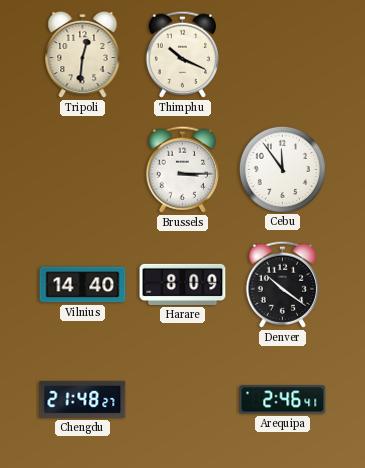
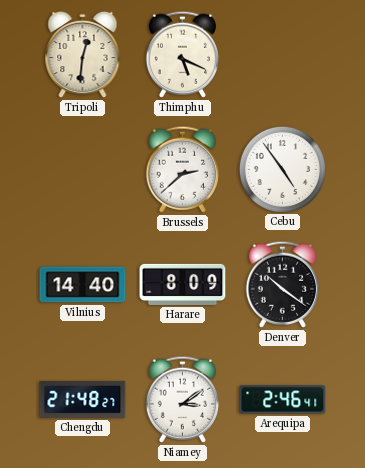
Thimphu: 10:19 -> 5:19
Brussels: 3:15 -> 2:38
Cebu: 11:54 -> 4:54
Niamey: none -> 3:09
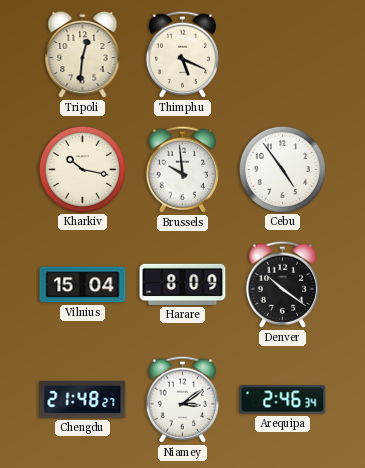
Kharkiv: none -> 10:17
Brussels: 2:38 -> 9:59
Vilnius: 14:40 -> 15:04
Arequipa: 2:46:41 -> 2:46:34
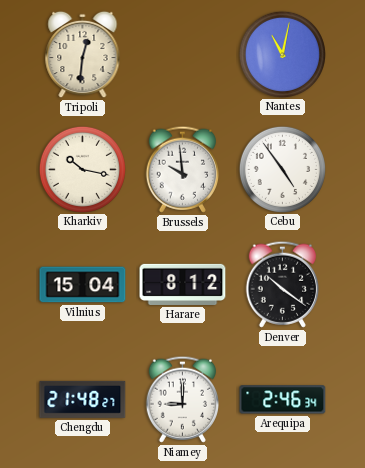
Thimphu: 5:19 -> none
Nantes: none -> 11:02
Harare: 8:09 -> 8:12
Niamey: 3:09 -> 9:00
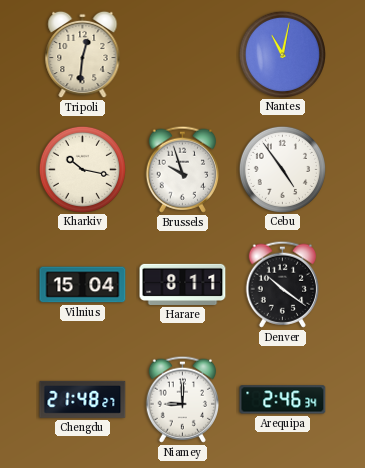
Brussels: 9:59 -> 9:57
Harare: 8:12 -> 8:11
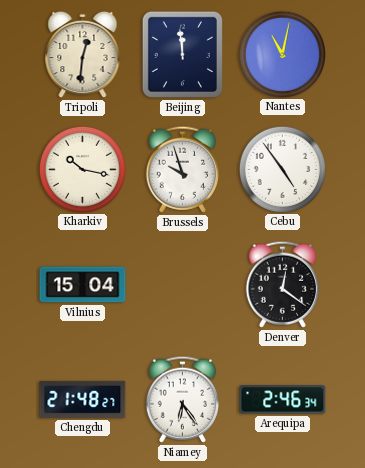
Beijing: none -> 11:59
Harare: 8:11 -> none
Denver: 10:21 -> 12:21
Niamey: 9:00 -> 6:24
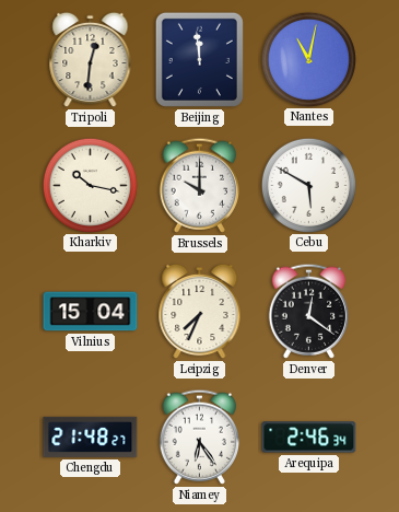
Brussels: 9:57 -> 10:00
Cebu: 4:54 -> 5:50
Leipzig: none -> 7:34
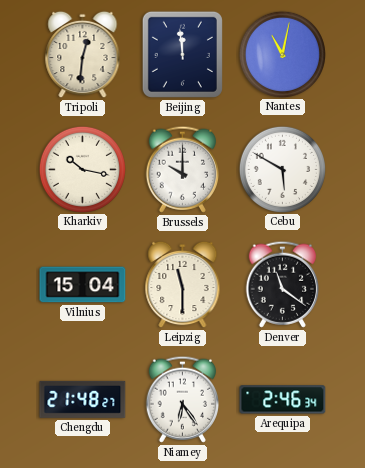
Leipzig: 7:34 -> 11:30
Denver: 12:21 -> 11:21
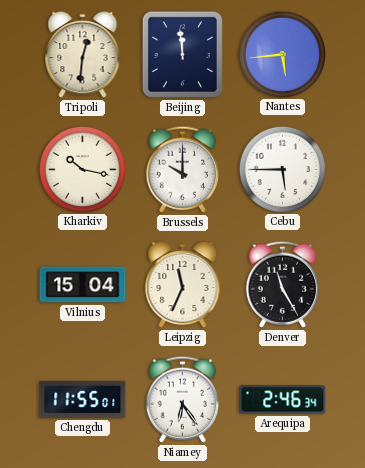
Nantes: 11:02 -> 5:44
Cebu: 5:50 -> 5:45
Leipzig: 11:30 -> 11:34
Denver: 11:21 -> 11:25
Chengdu: 21:48 -> 11:55
